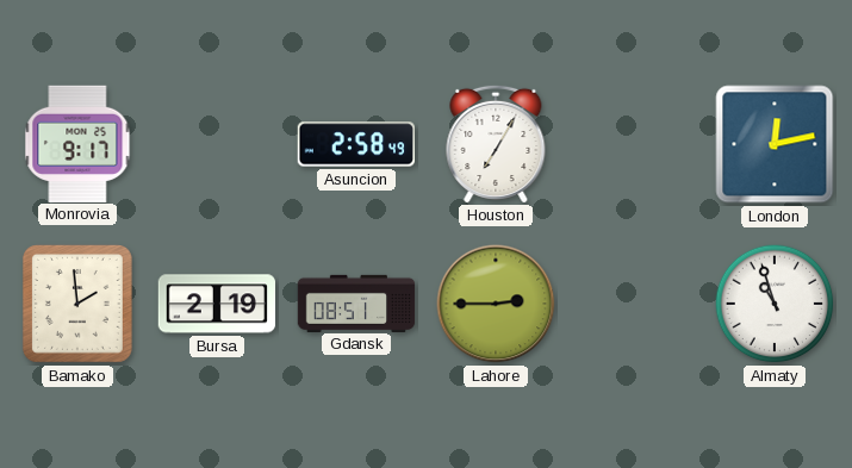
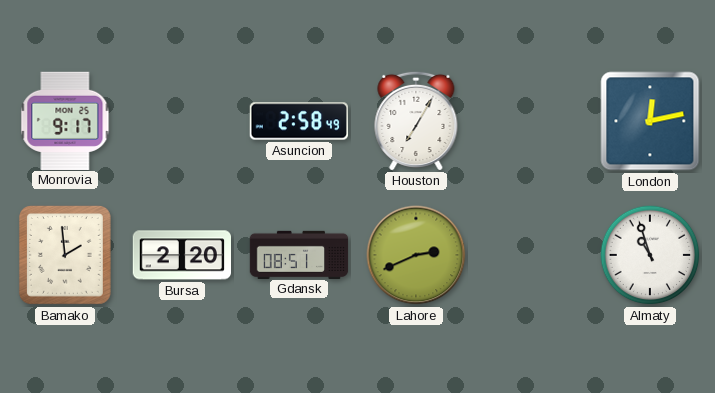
Bursa: 2:19 -> 2:20
Lahore: 2:45 -> 2:41
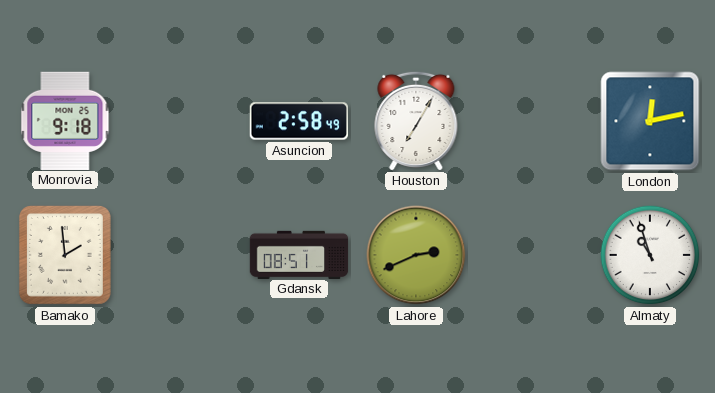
Monrovia: 9:17 -> 9:18
Bursa: 2:20 -> none
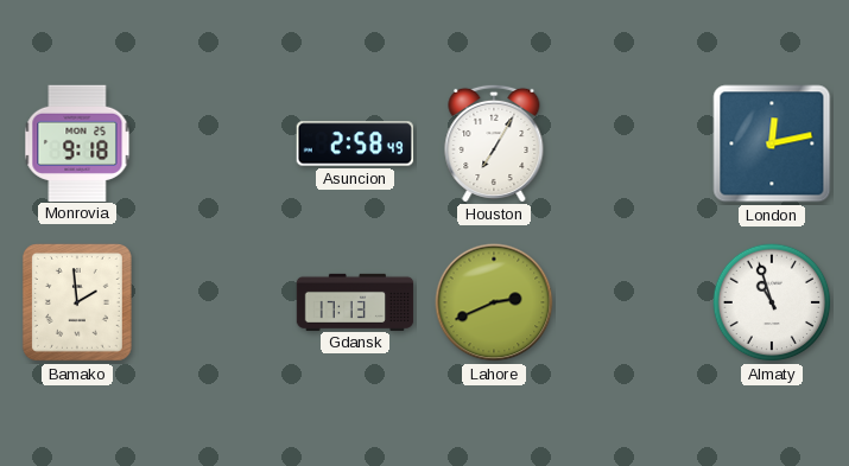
Gdansk: 08:51 -> 17:13
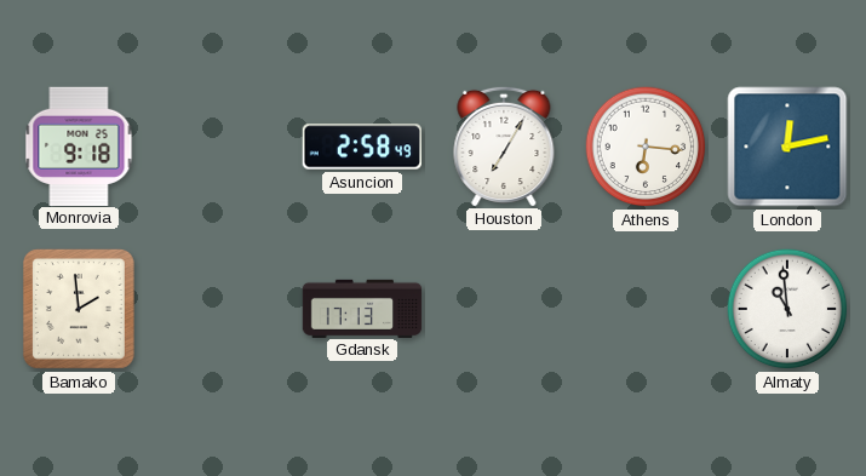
Athens: none -> 6:16
Lahore: 2:41 -> none
Almaty: 10:57 -> 10:59
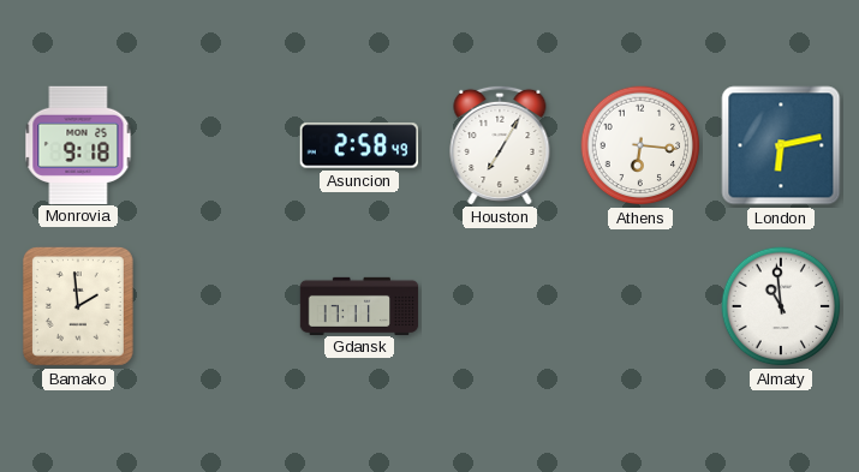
London: 12:13 -> 6:13
Gdansk: 17:13 -> 17:11
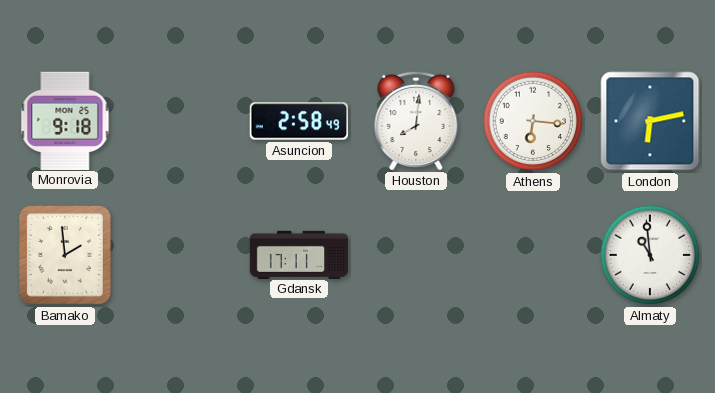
Houston: 7:05 -> 8:01
